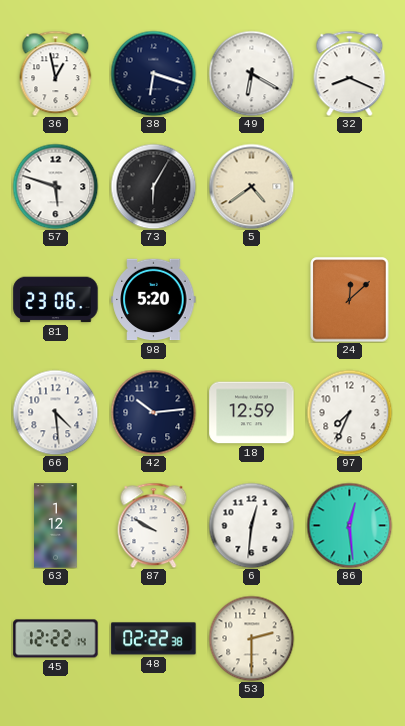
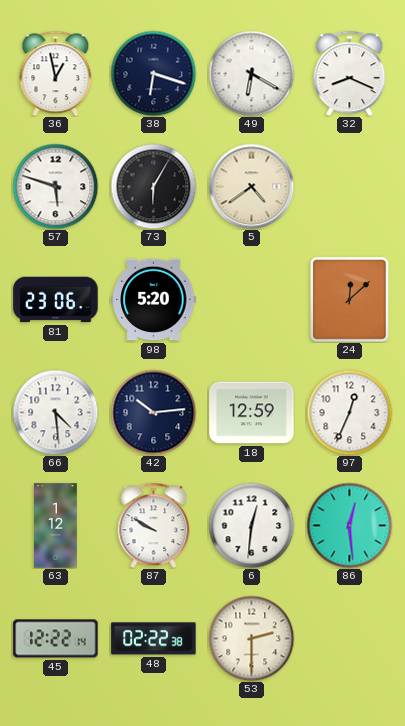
97: 7:34 -> 12:34
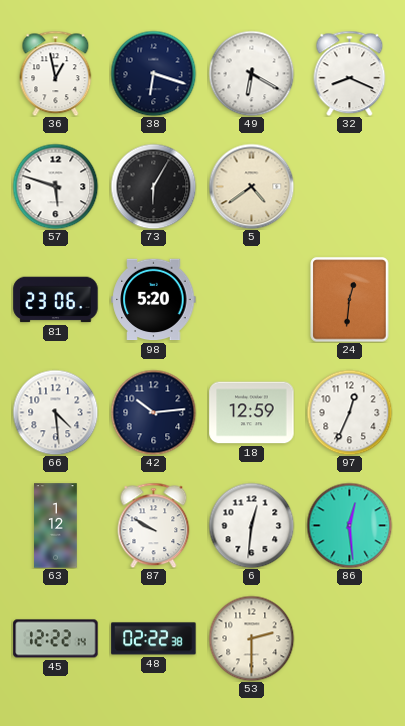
24: 12:08 -> 12:31
